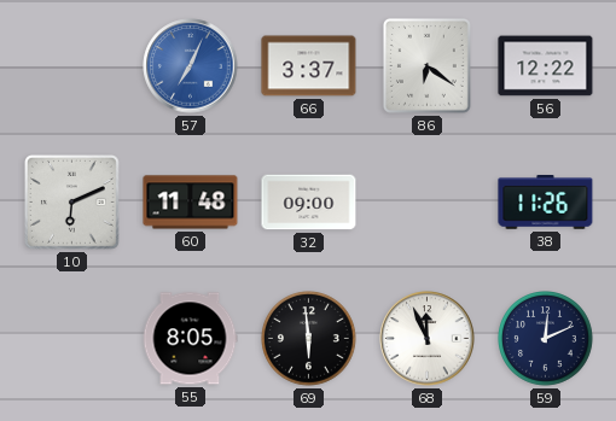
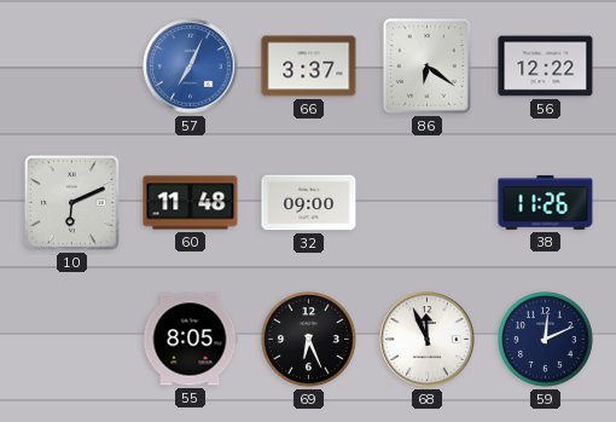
69: 5:59 -> 6:26
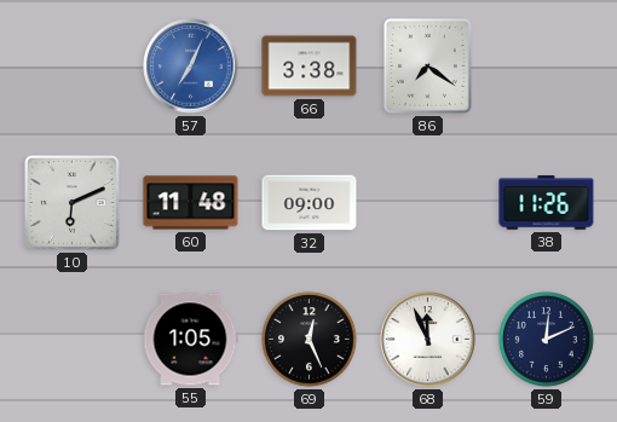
66: 3:37 -> 3:38
86: 6:21 -> 7:21
56: 12:22 -> none
55: 8:05 -> 1:05
69: 6:26 -> 12:26
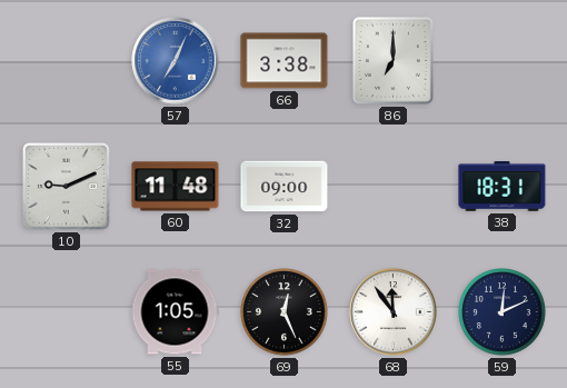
86: 7:21 -> 7:00
10: 6:11 -> 9:11
38: 11:26 -> 18:31
68: 11:56 -> 11:54
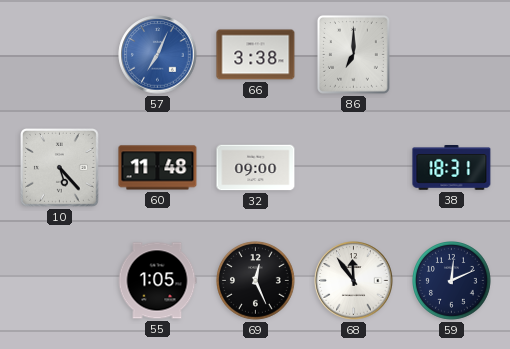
10: 9:11 -> 5:23
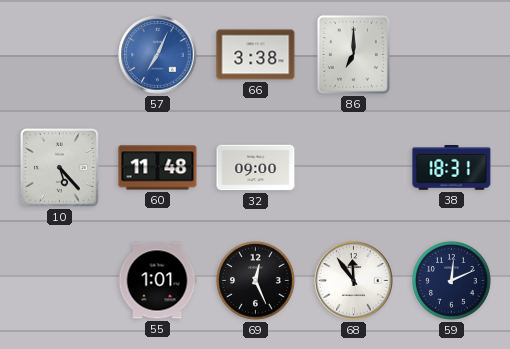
55: 1:05 -> 1:01
